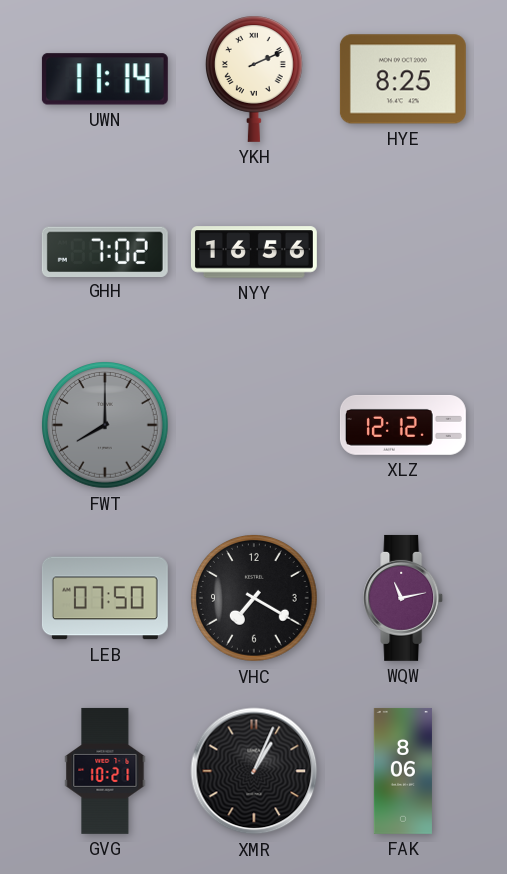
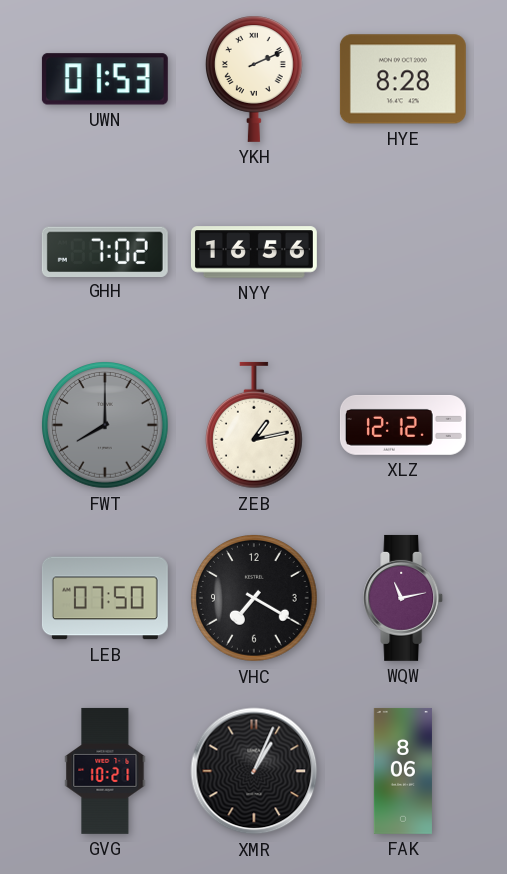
UWN: 11:14 -> 01:53
HYE: 8:25 -> 8:28
ZEB: none -> 1:13
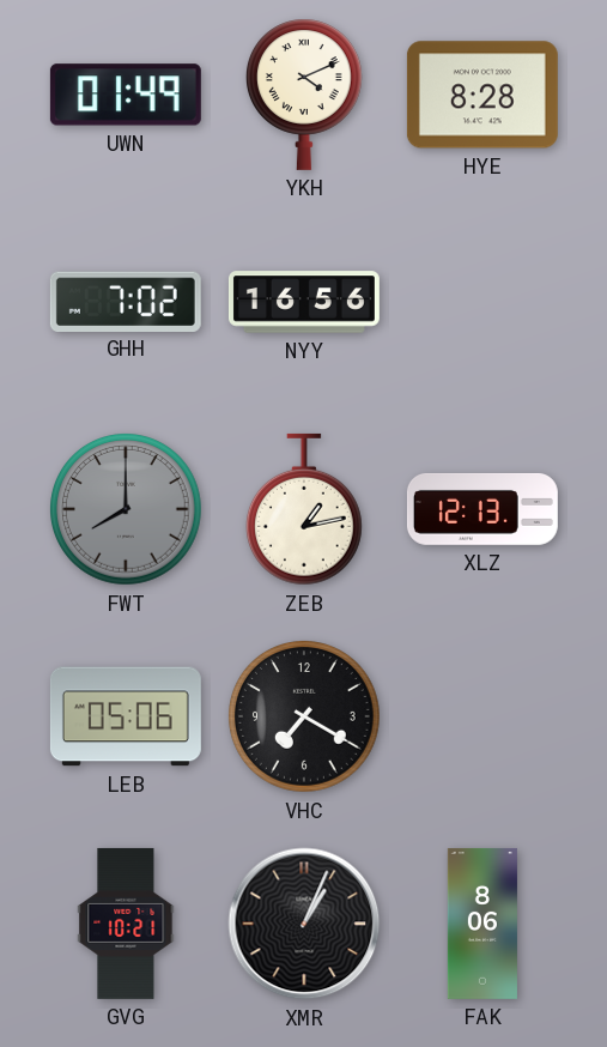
UWN: 01:53 -> 01:49
YKH: 2:11 -> 4:11
XLZ: 12:12 -> 12:13
LEB: 07:50 -> 05:06
WQW: 11:13 -> none
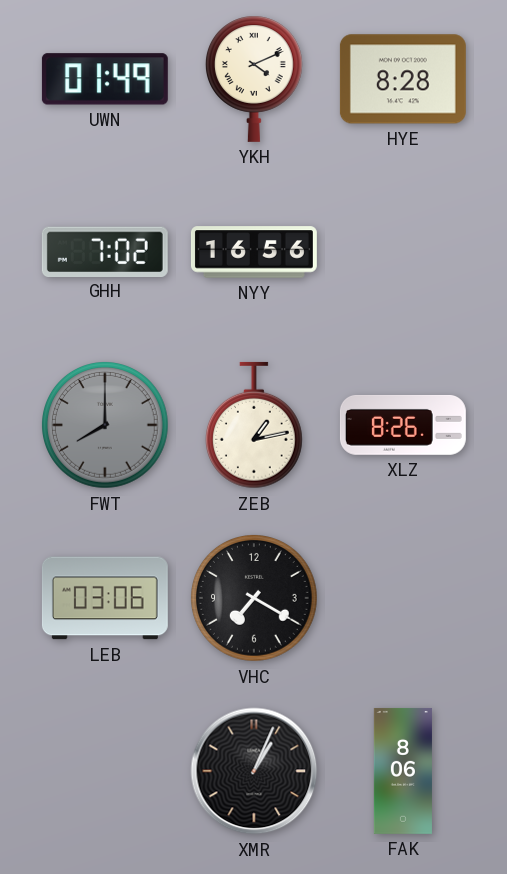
XLZ: 12:13 -> 8:26
LEB: 05:06 -> 03:06
GVG: 10:21 -> none
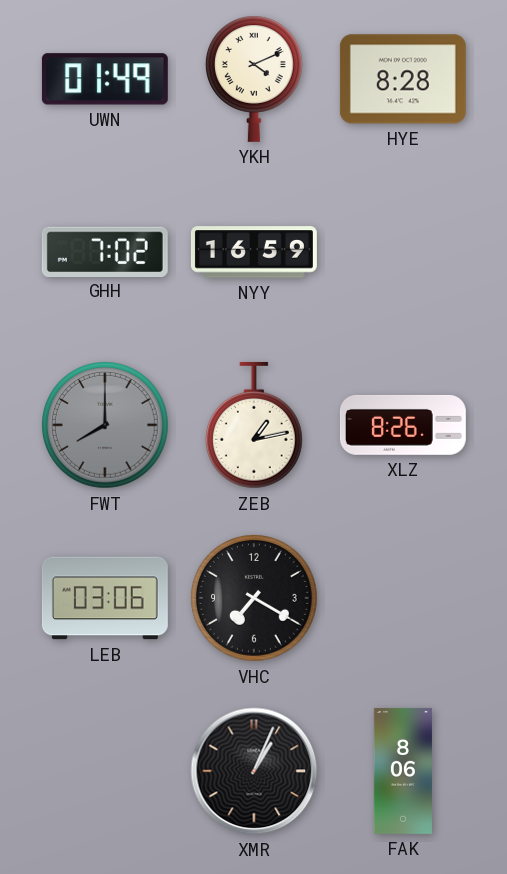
NYY: 16:56 -> 16:59
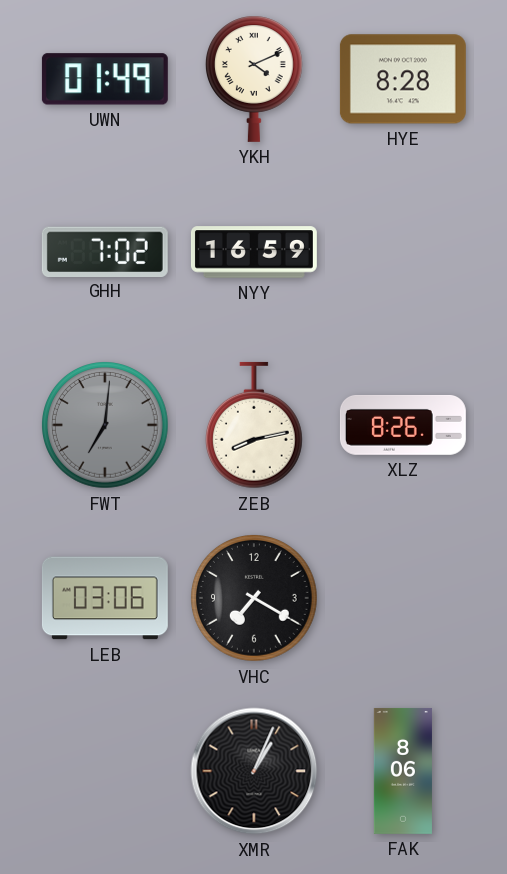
FWT: 8:00 -> 7:01
ZEB: 1:13 -> 8:13
